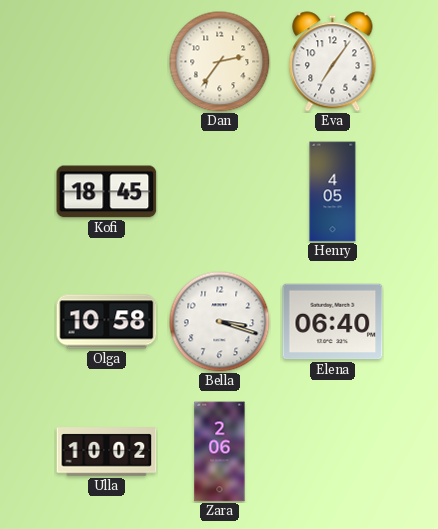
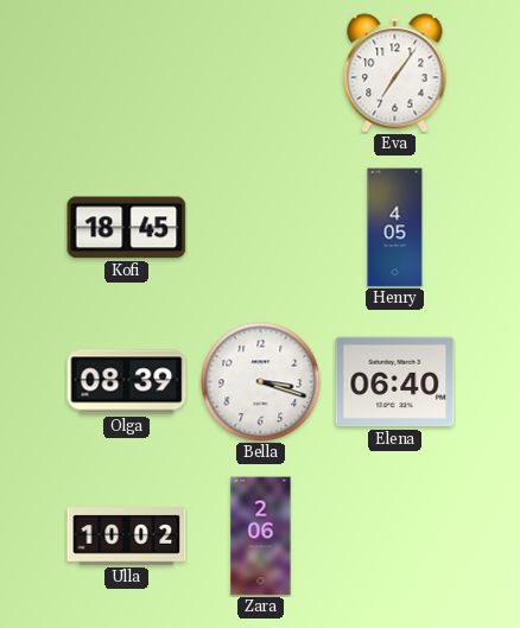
Dan: 2:36 -> none
Olga: 10:58 -> 08:39
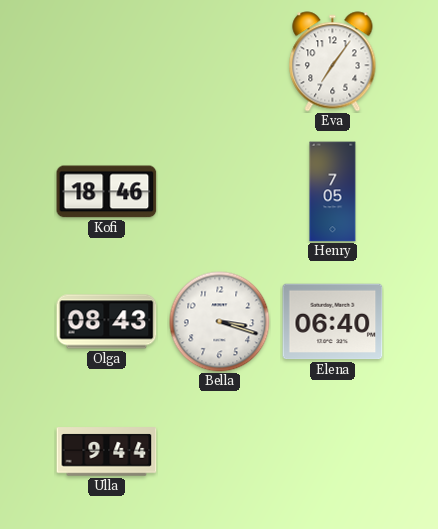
Kofi: 18:45 -> 18:46
Henry: 4:05 -> 7:05
Olga: 08:39 -> 08:43
Ulla: 10:02 -> 9:44
Zara: 2:06 -> none
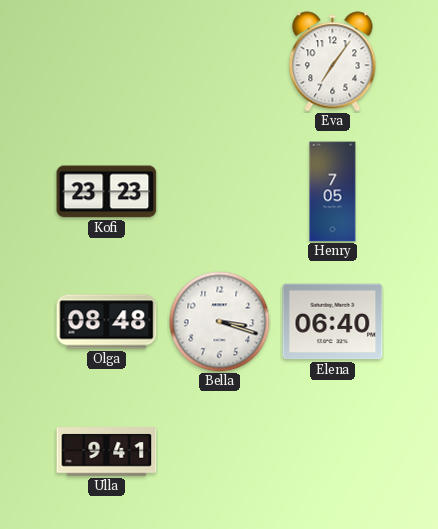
Kofi: 18:46 -> 23:23
Olga: 08:43 -> 08:48
Ulla: 9:44 -> 9:41
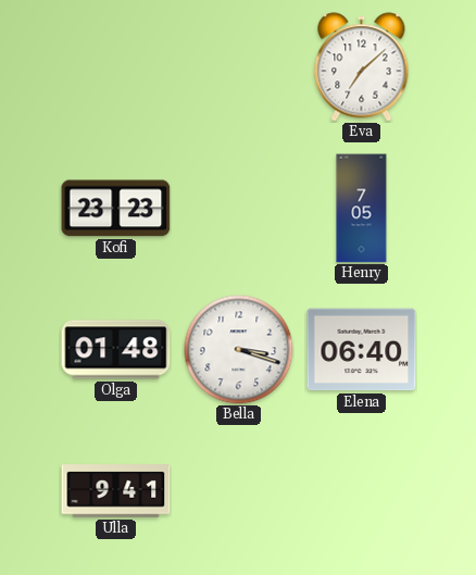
Eva: 7:06 -> 7:08
Olga: 08:48 -> 01:48
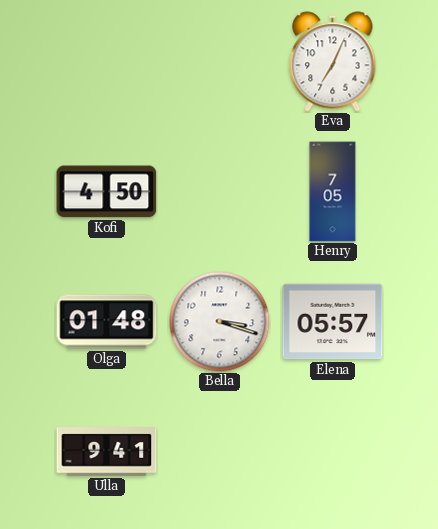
Eva: 7:08 -> 7:04
Kofi: 23:23 -> 4:50
Elena: 06:40 -> 05:57
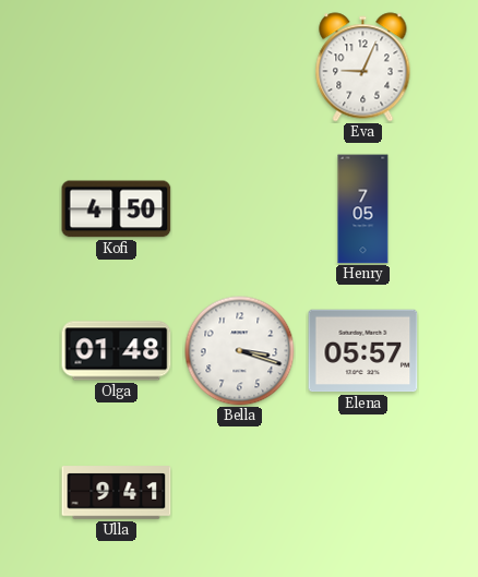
Eva: 7:04 -> 9:04
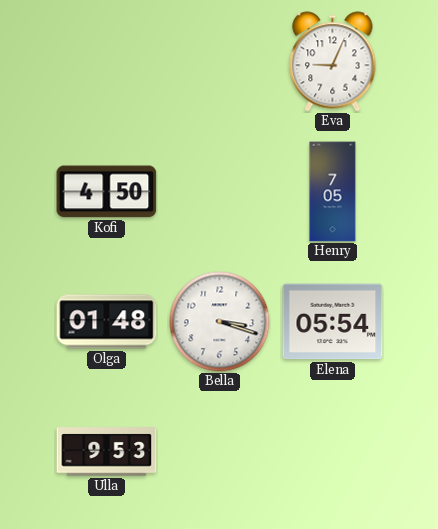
Elena: 05:57 -> 05:54
Ulla: 9:41 -> 9:53
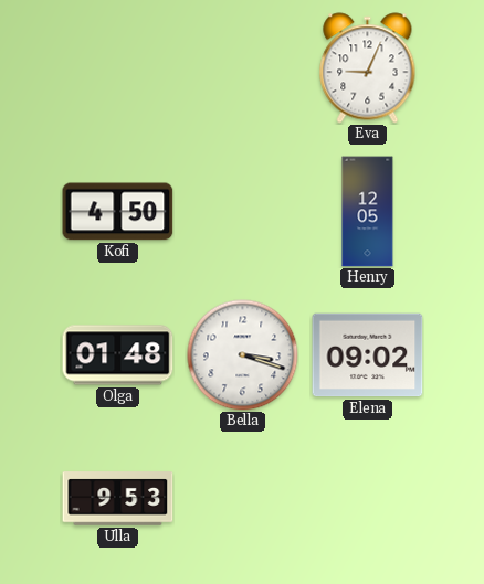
Henry: 7:05 -> 12:05
Elena: 05:54 -> 09:02
